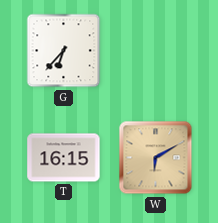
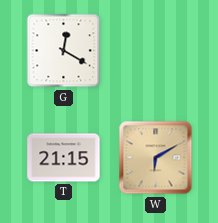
G: 6:37 -> 12:20
T: 16:15 -> 21:15
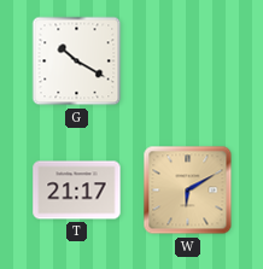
G: 12:20 -> 10:20
T: 21:15 -> 21:17
